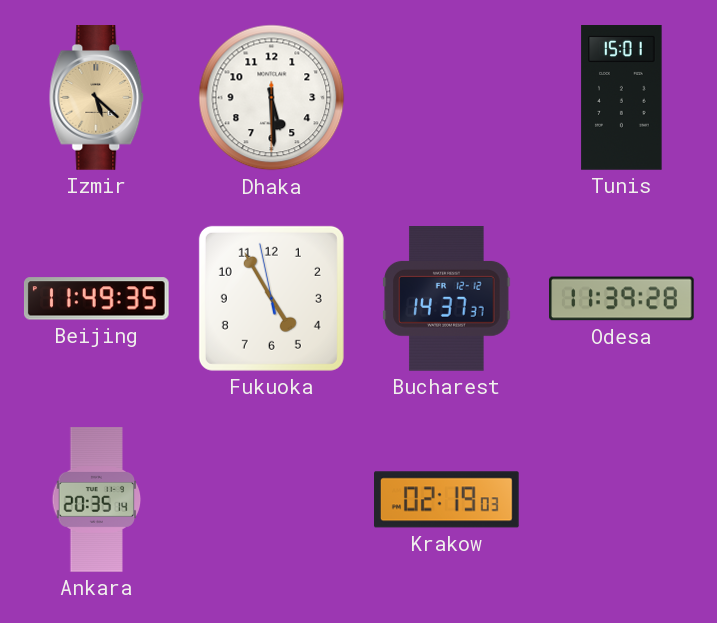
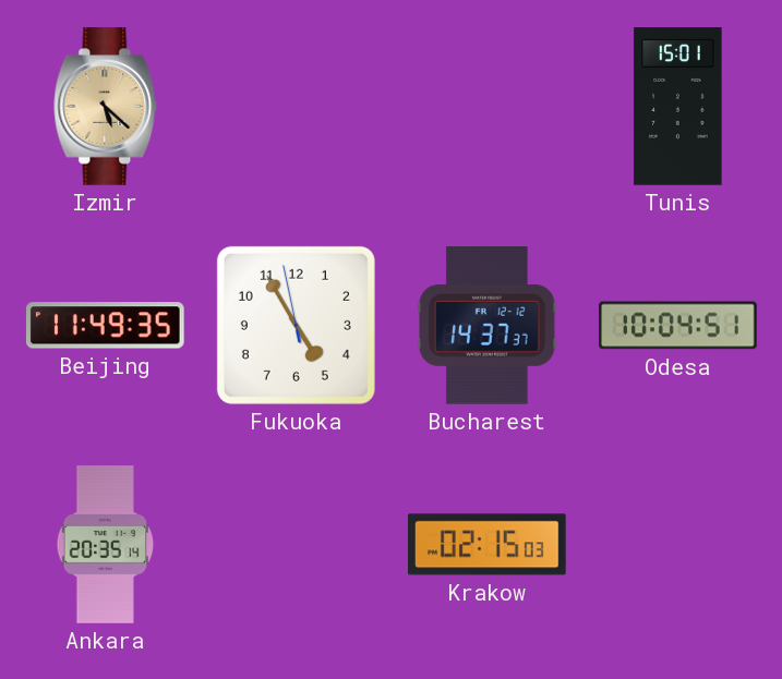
Dhaka: 5:29 -> none
Odesa: 11:39 -> 10:04
Krakow: 02:19 -> 02:15
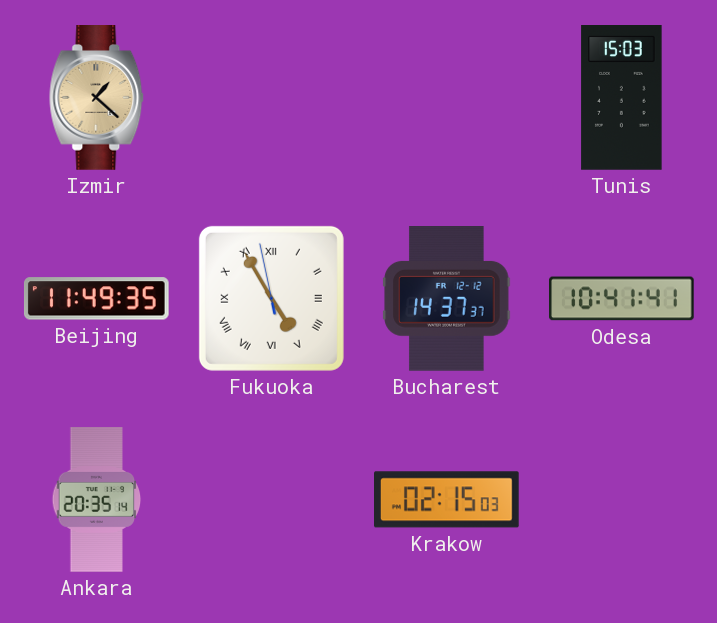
Izmir: 5:22 -> 1:22
Tunis: 15:01 -> 15:03
Fukuoka numerals: Arabic -> Roman
Odesa: 10:04 -> 10:41
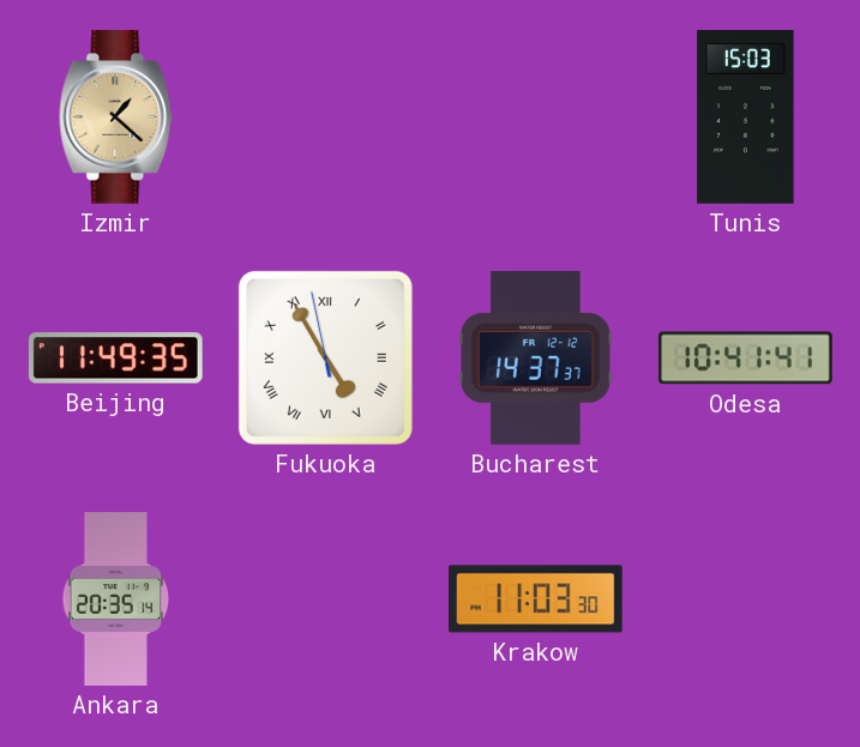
Krakow: 02:15 -> 11:03
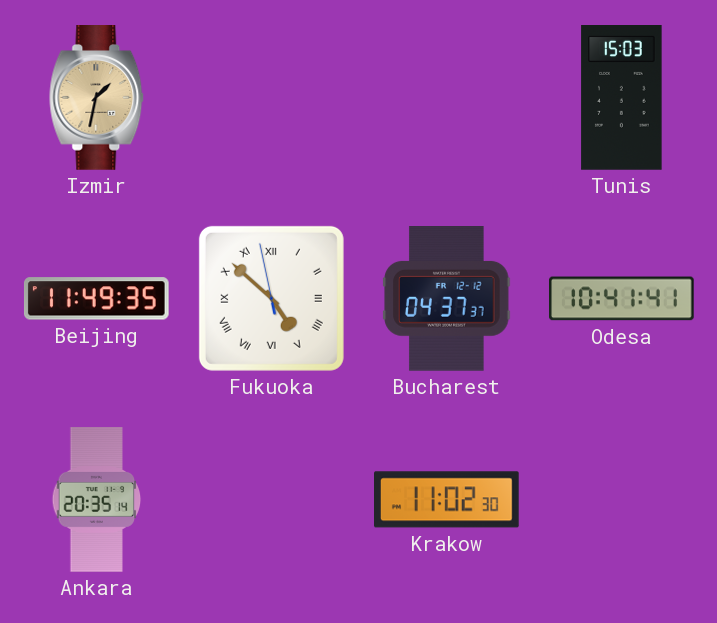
Izmir: 1:22 -> 1:32
Fukuoka: 4:54 -> 4:51
Bucharest: 14:37 -> 04:37
Krakow: 11:03 -> 11:02
